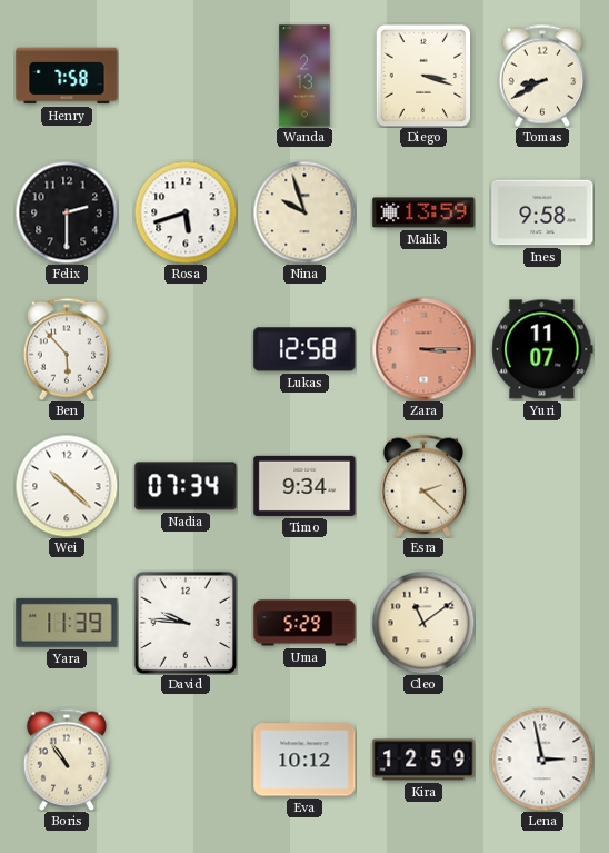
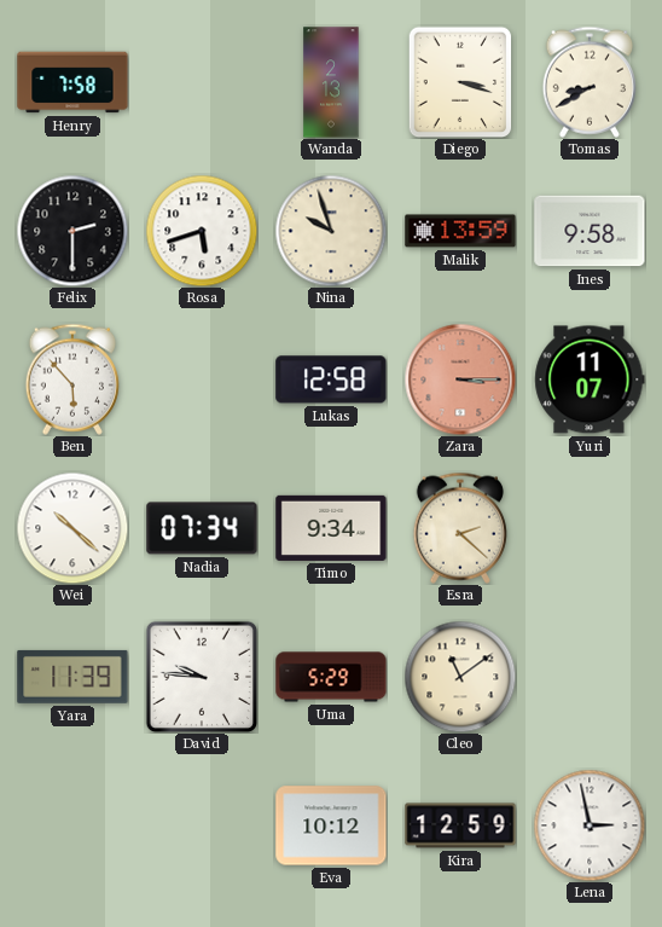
Boris: 10:54 -> none
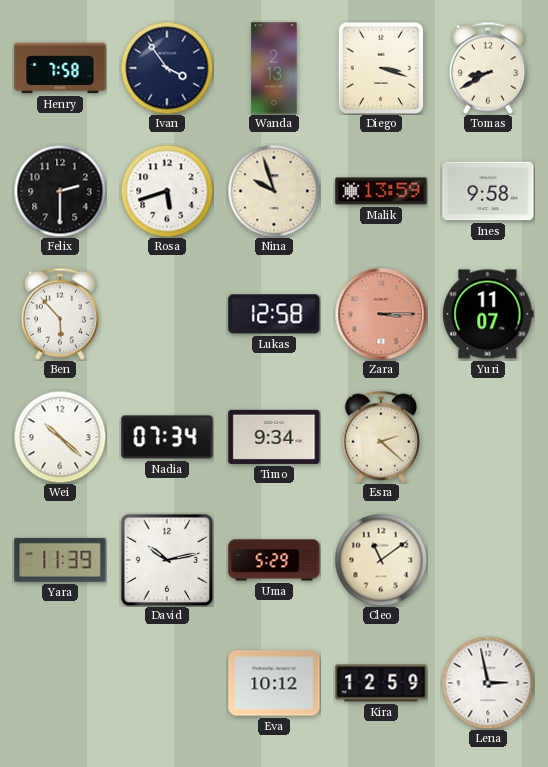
Ivan: none -> 3:54
David: 9:46 -> 10:13
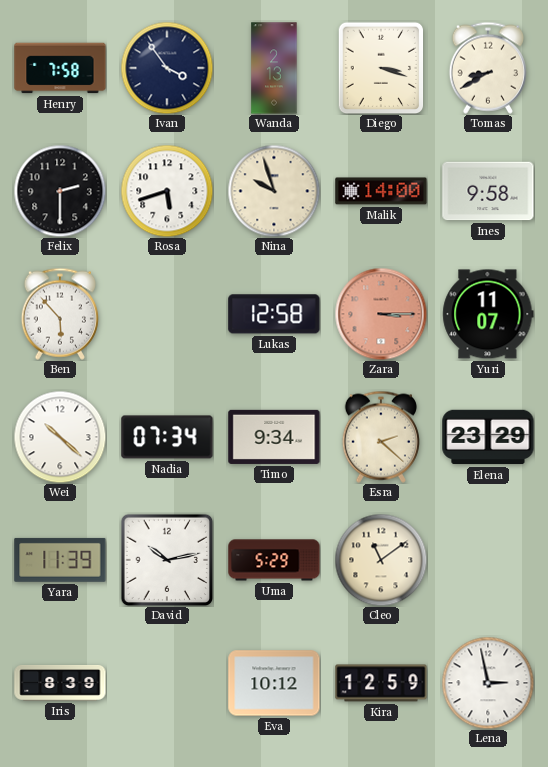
Malik: 13:59 -> 14:00
Elena: none -> 23:29
Iris: none -> 8:39
